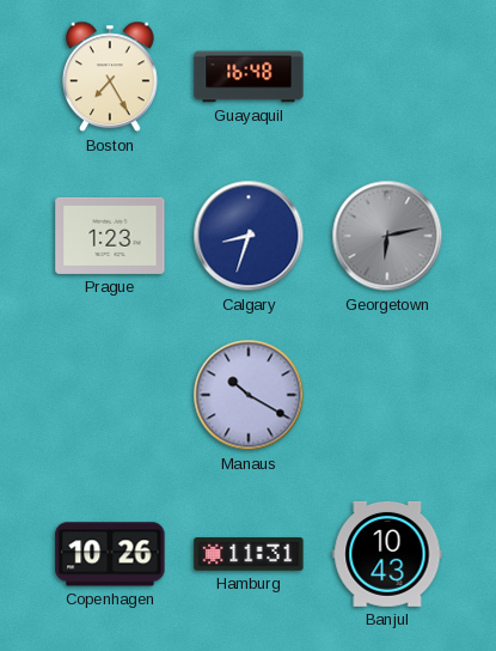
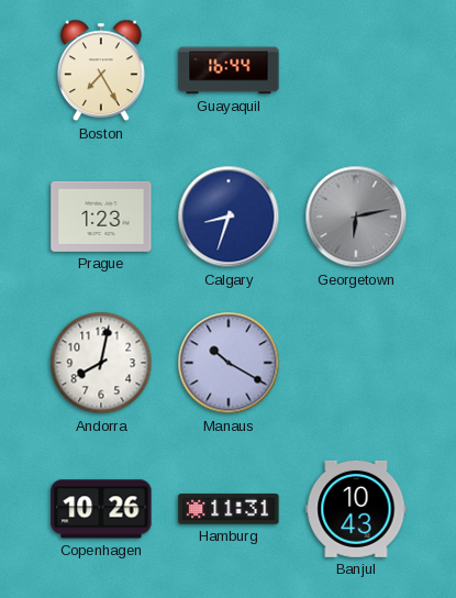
Guayaquil: 16:48 -> 16:44
Andorra: none -> 8:02
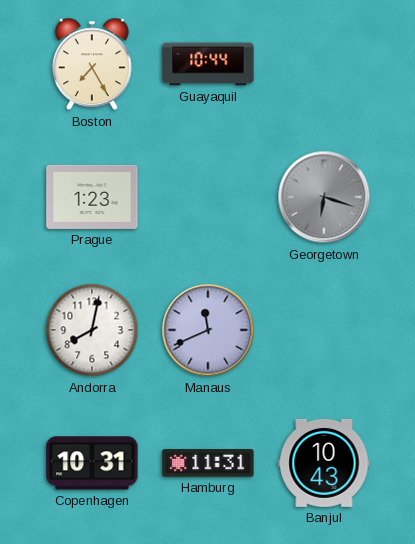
Guayaquil: 16:44 -> 10:44
Calgary: 8:33 -> none
Georgetown: 6:13 -> 6:18
Manaus: 10:20 -> 11:41
Copenhagen: 10:26 -> 10:31
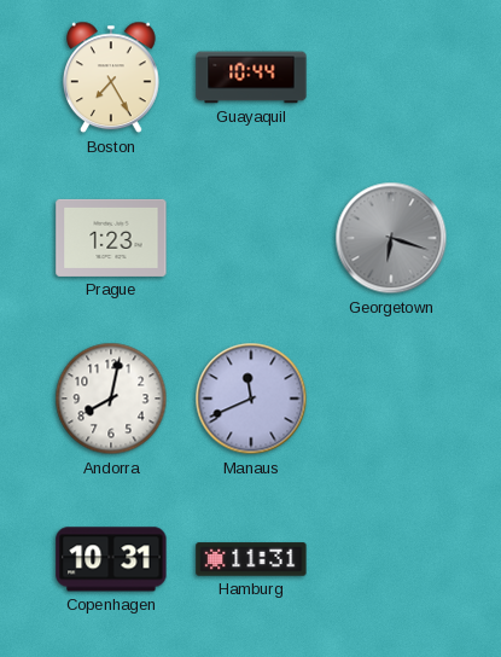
Banjul: 10:43 -> none
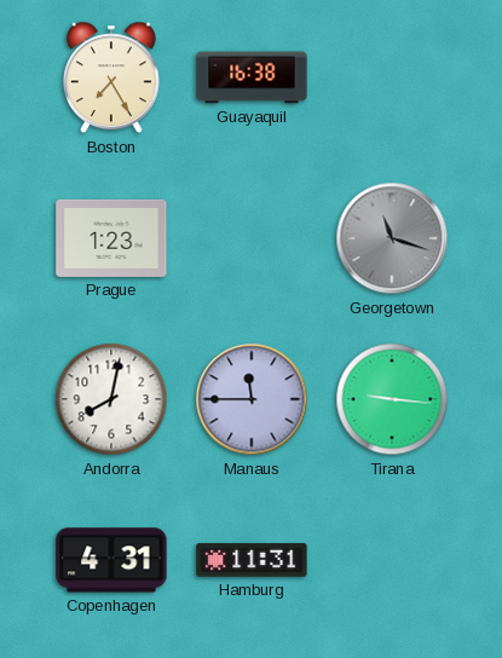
Guayaquil: 10:44 -> 16:38
Georgetown: 6:18 -> 11:18
Manaus: 11:41 -> 11:45
Tirana: none -> 9:16
Copenhagen: 10:31 -> 4:31
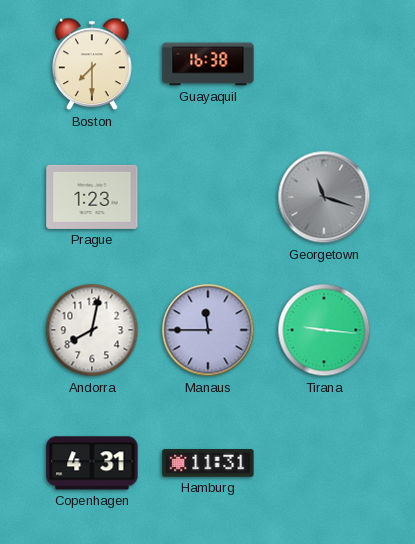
Boston: 7:25 -> 7:30
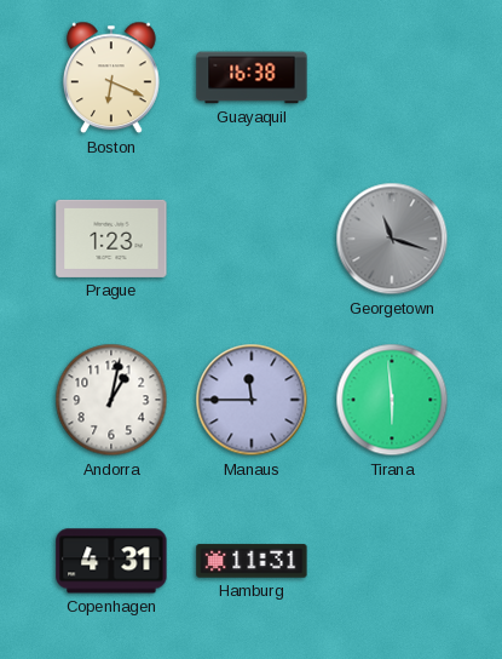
Boston: 7:30 -> 6:19
Andorra: 8:02 -> 1:02
Tirana: 9:16 -> 5:59
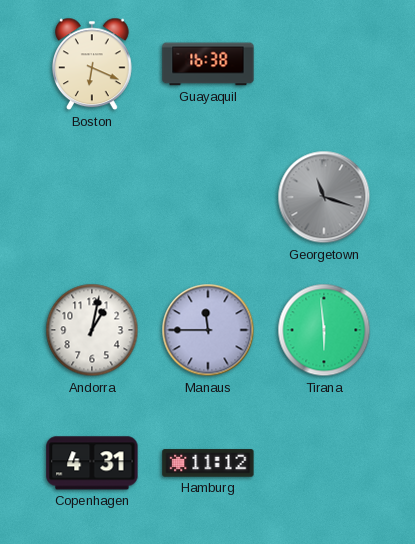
Prague: 1:23 -> none
Hamburg: 11:31 -> 11:12
